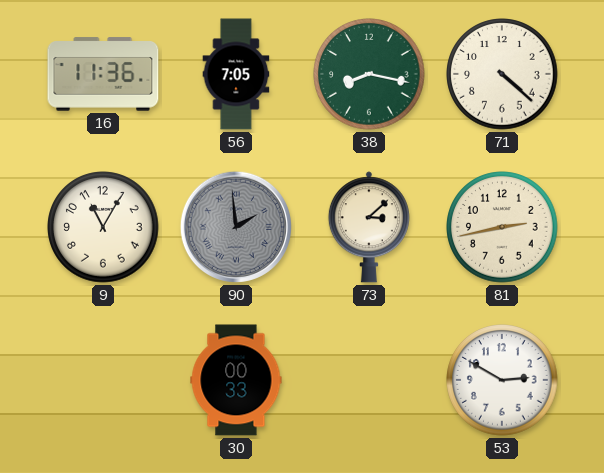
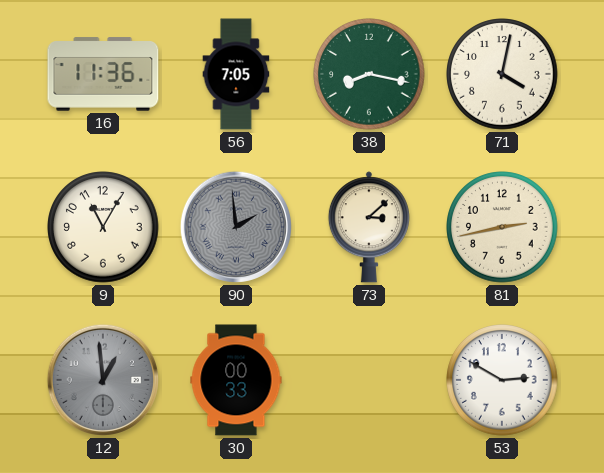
71: 4:22 -> 4:02
12: none -> 12:59
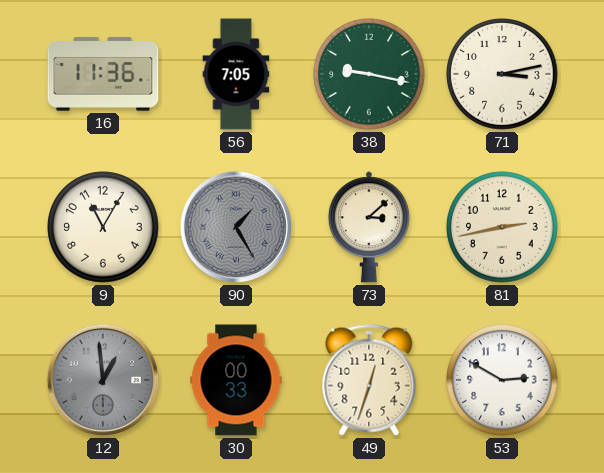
38: 8:17 -> 9:17
71: 4:02 -> 3:13
90: 1:59 -> 1:25
49: none -> 12:33
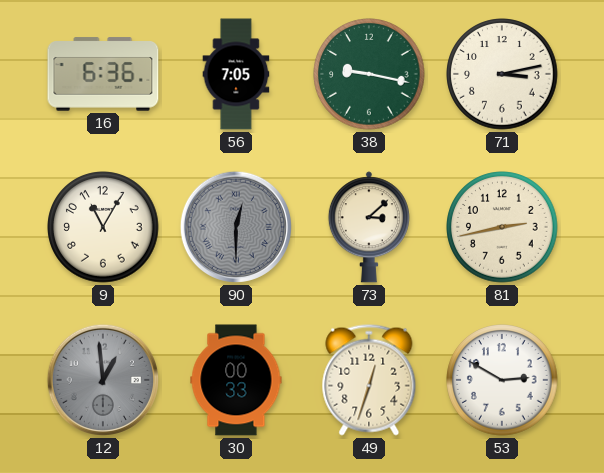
16: 11:36 -> 6:36
90: 1:25 -> 12:30
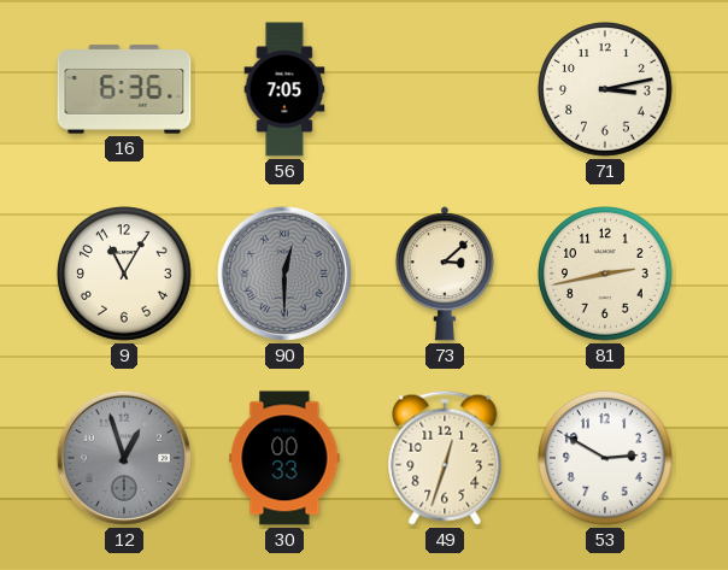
38: 9:17 -> none
12: 12:59 -> 12:57
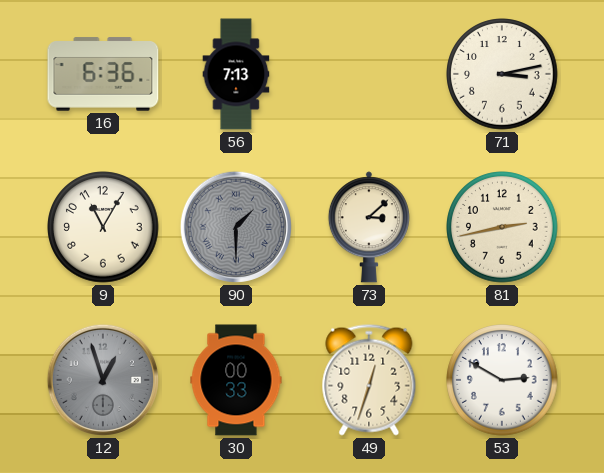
56: 7:05 -> 7:13
90: 12:30 -> 1:30
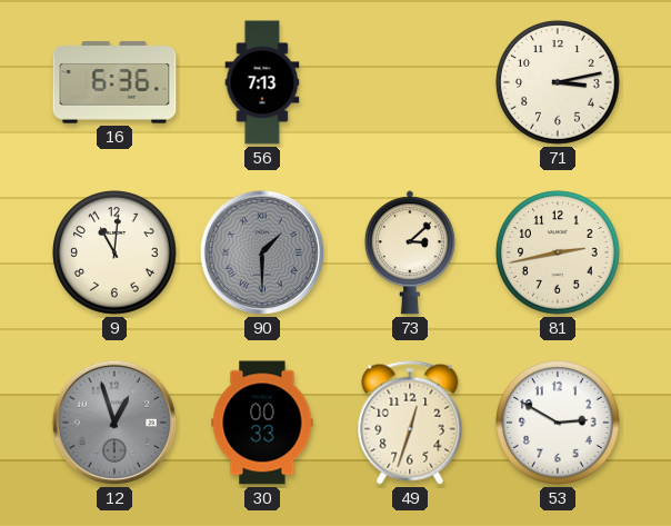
9: 11:05 -> 11:01
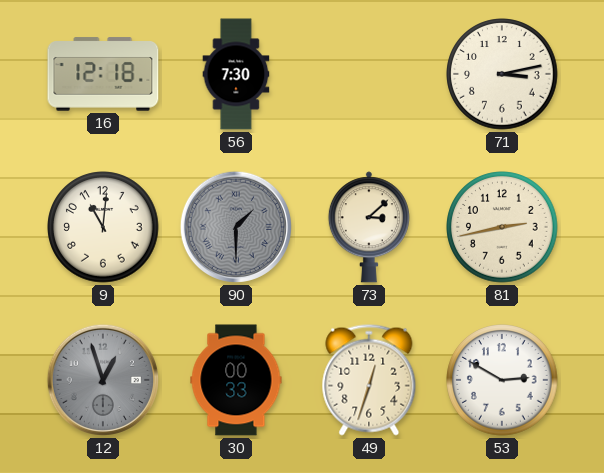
16: 6:36 -> 12:18
56: 7:13 -> 7:30
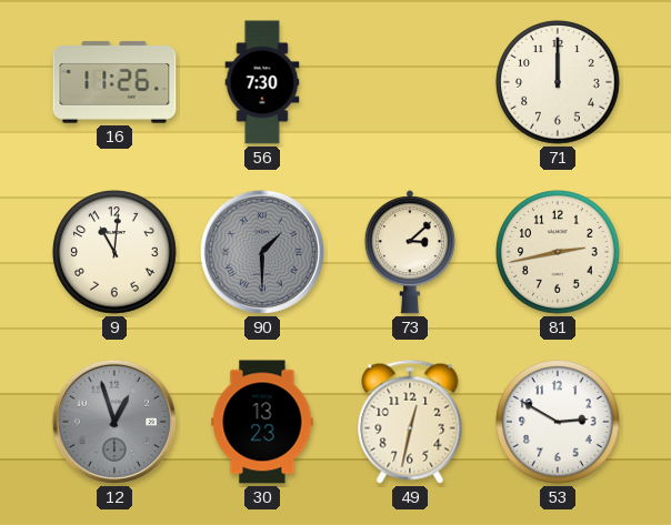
16: 12:18 -> 11:26
71: 3:13 -> 12:00
30: 00:33 -> 13:23
49: 12:33 -> 12:32
